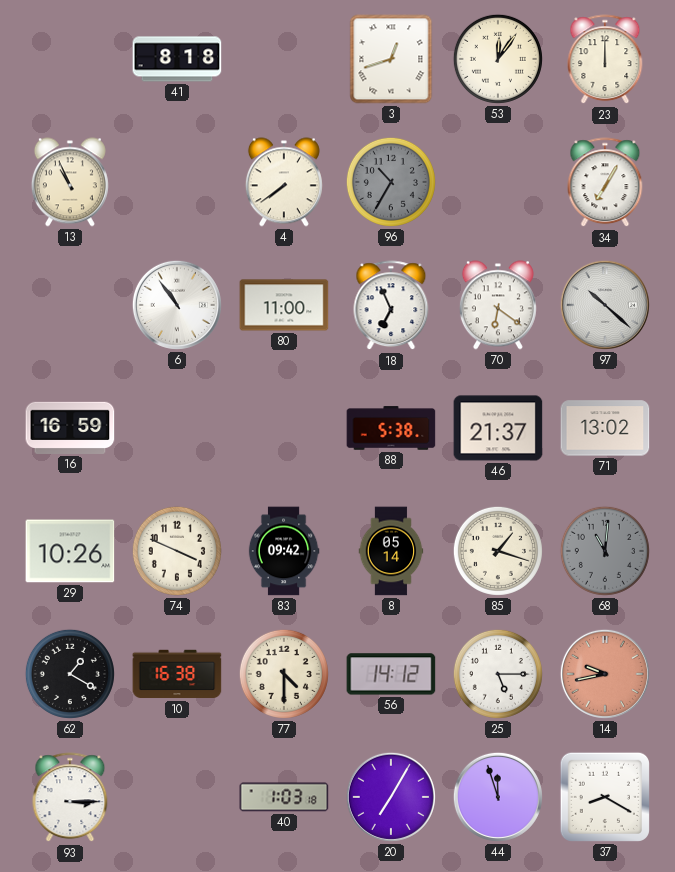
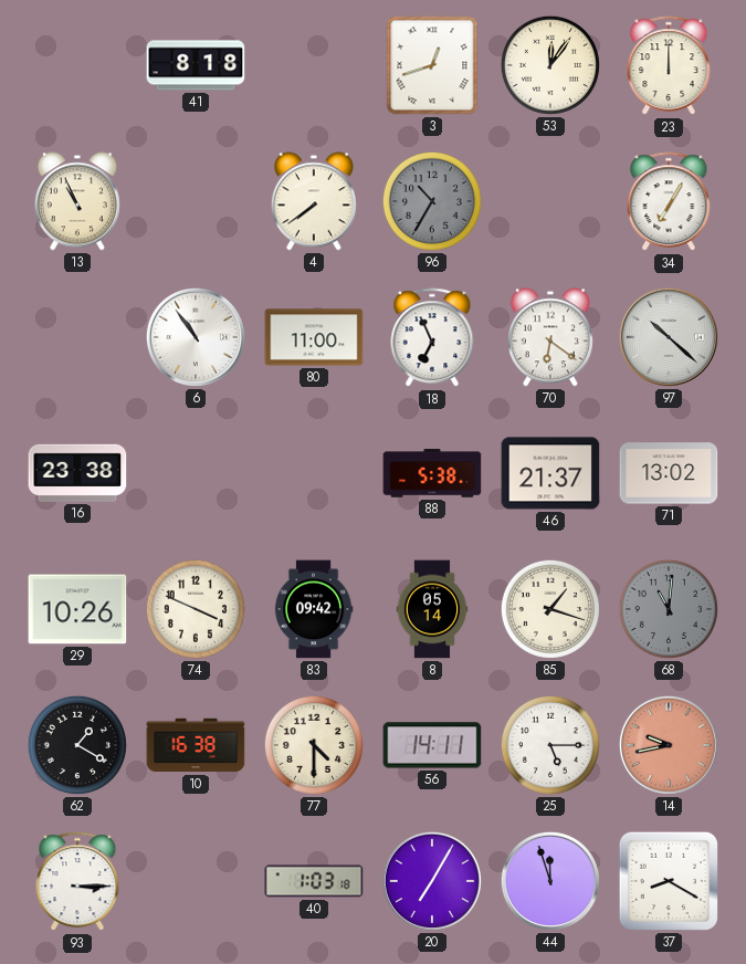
16: 16:59 -> 23:38
56: 14:12 -> 14:11
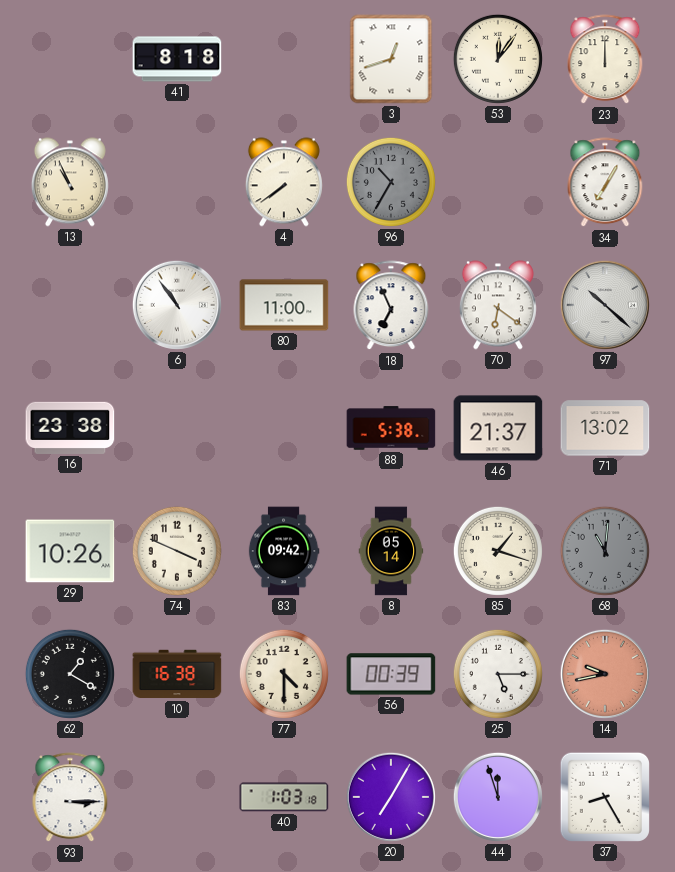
56: 14:11 -> 00:39
37: 8:20 -> 8:25
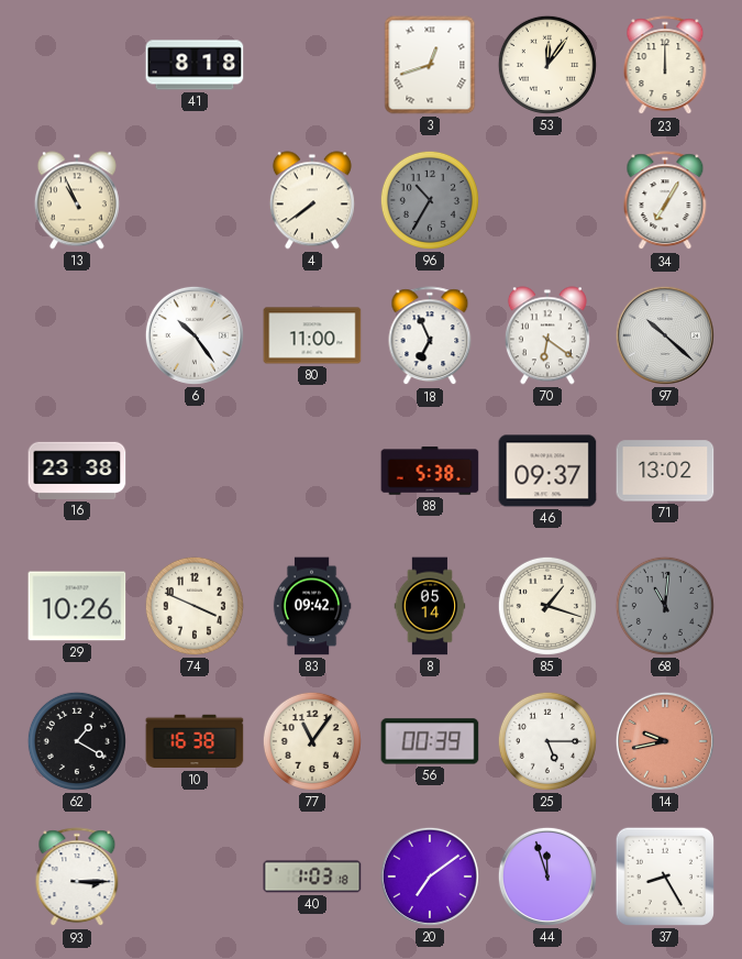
6: 10:54 -> 10:24
46: 21:37 -> 09:37
77: 4:30 -> 11:06
20: 7:05 -> 7:09
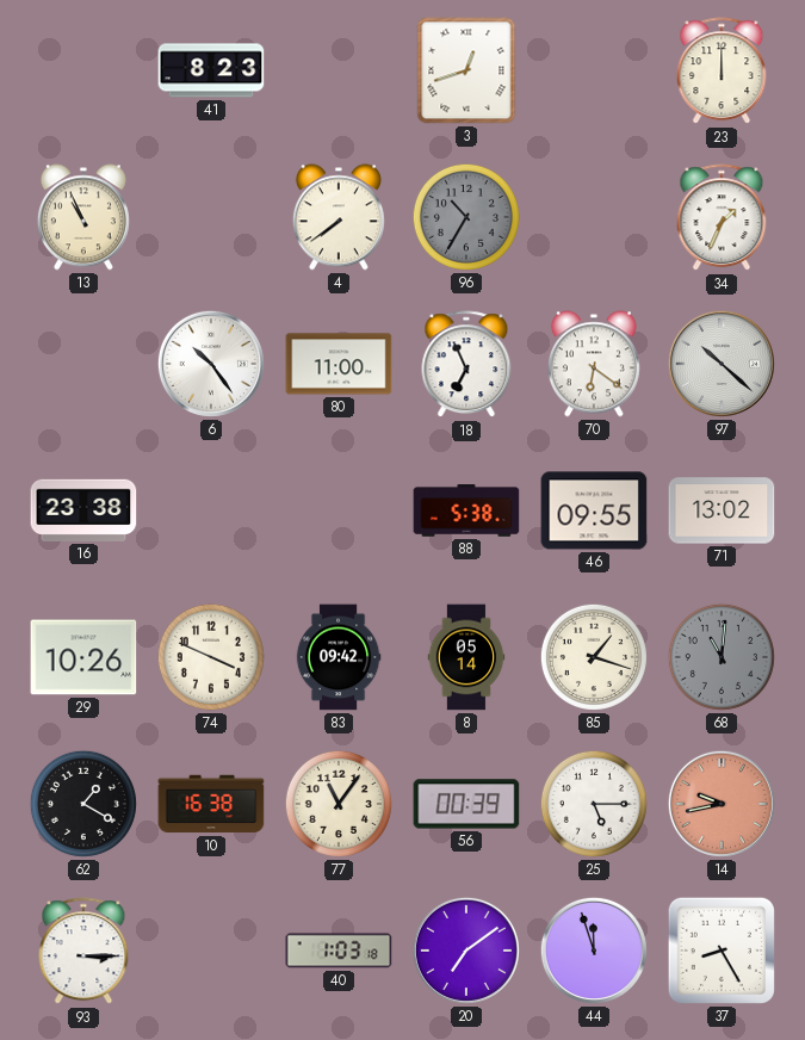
41: 8:18 -> 8:23
53: 12:06 -> none
34: 7:05 -> 1:34
46: 09:37 -> 09:55
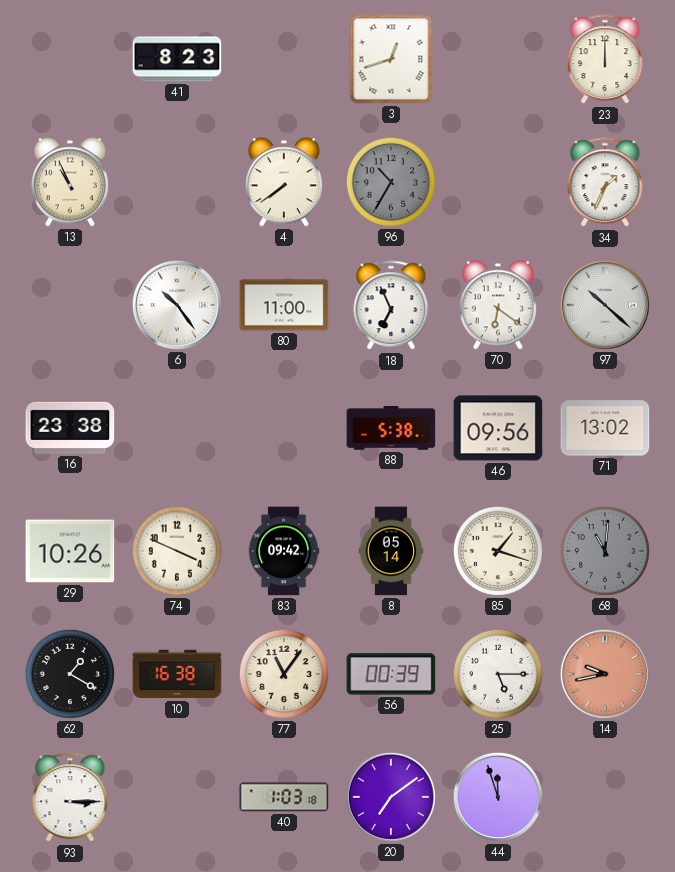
46: 09:55 -> 09:56
37: 8:25 -> none
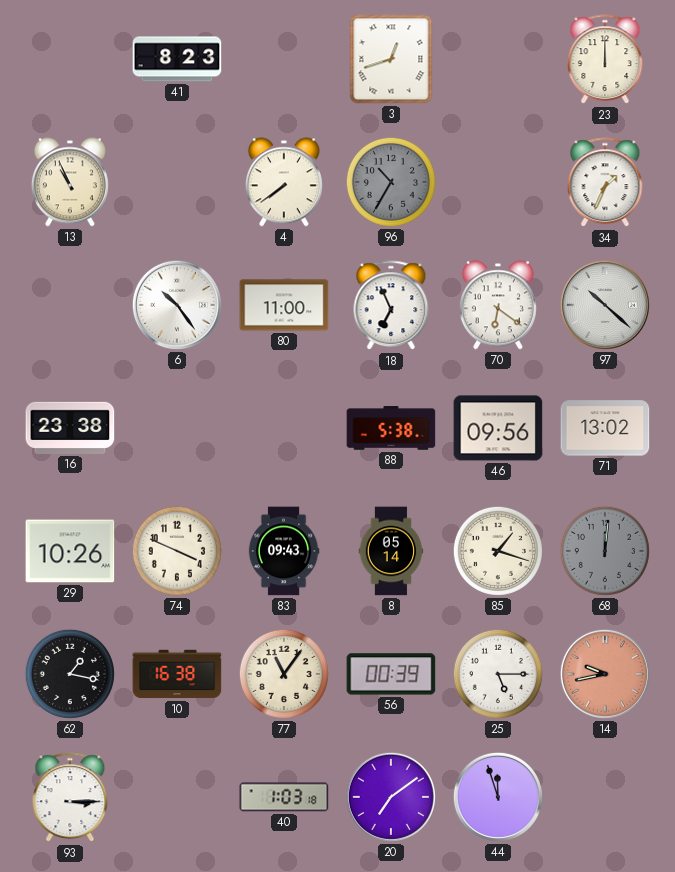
83: 09:42 -> 09:43
68: 11:01 -> 12:01
62: 1:20 -> 1:17
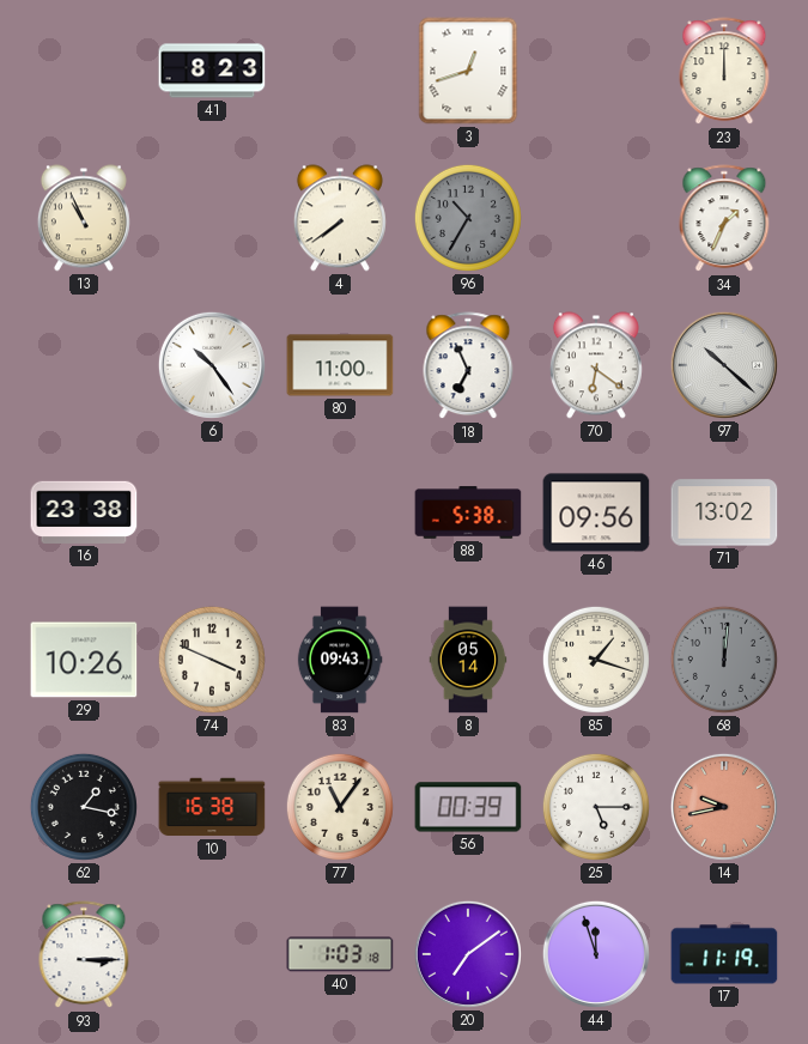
17: none -> 11:19
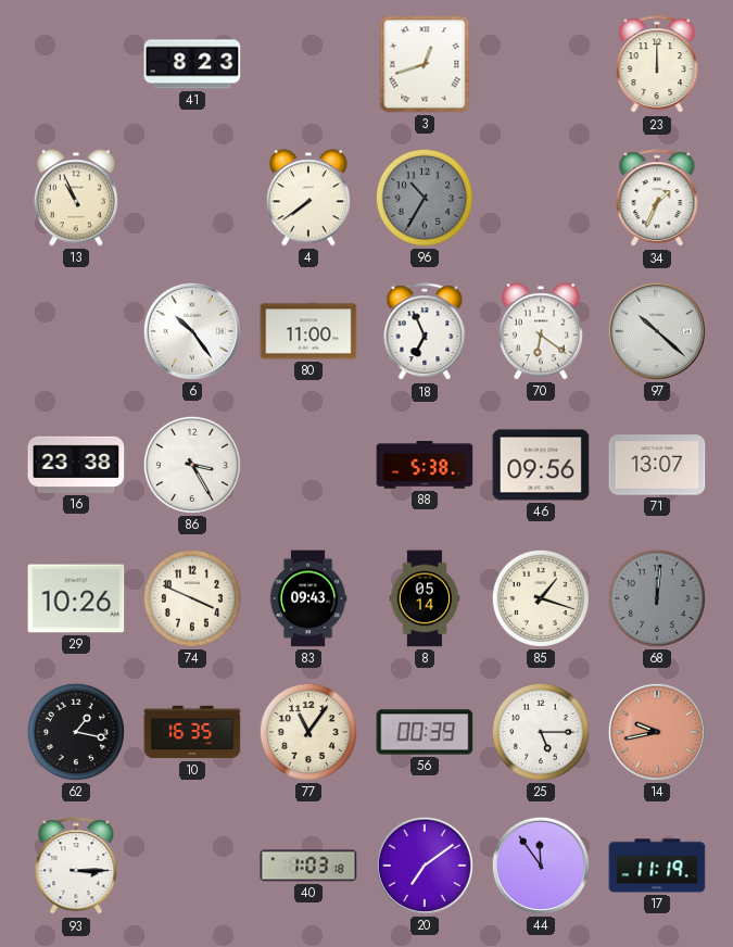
86: none -> 3:25
71: 13:02 -> 13:07
10: 16:38 -> 16:35
44: 11:57 -> 11:54
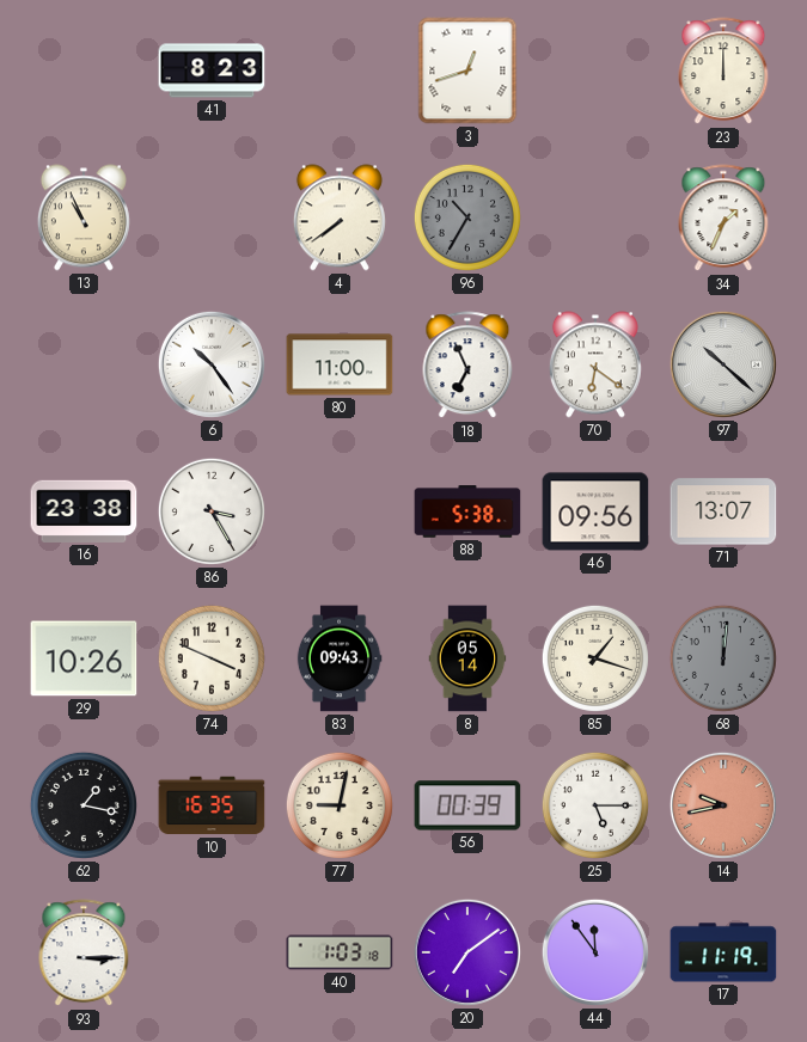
77: 11:06 -> 9:02
